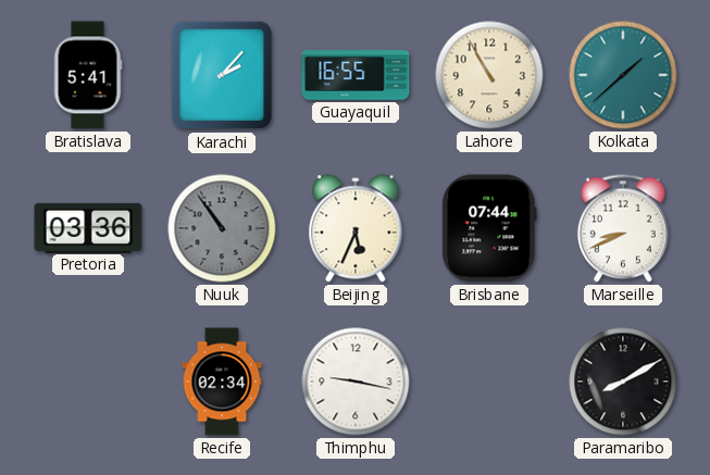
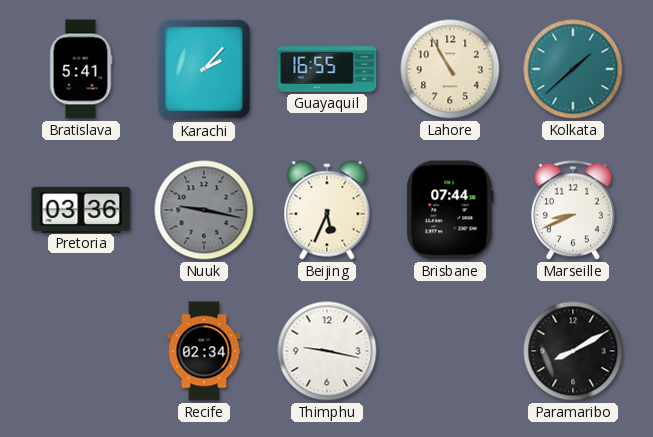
Nuuk: 10:54 -> 9:17
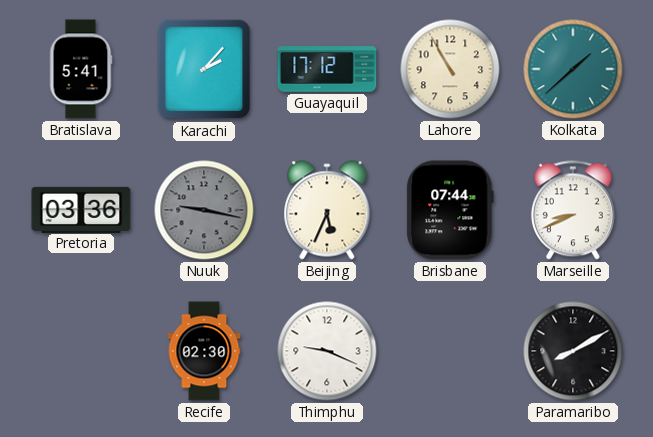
Guayaquil: 16:55 -> 17:12
Recife: 02:34 -> 02:30
Thimphu: 9:17 -> 9:19
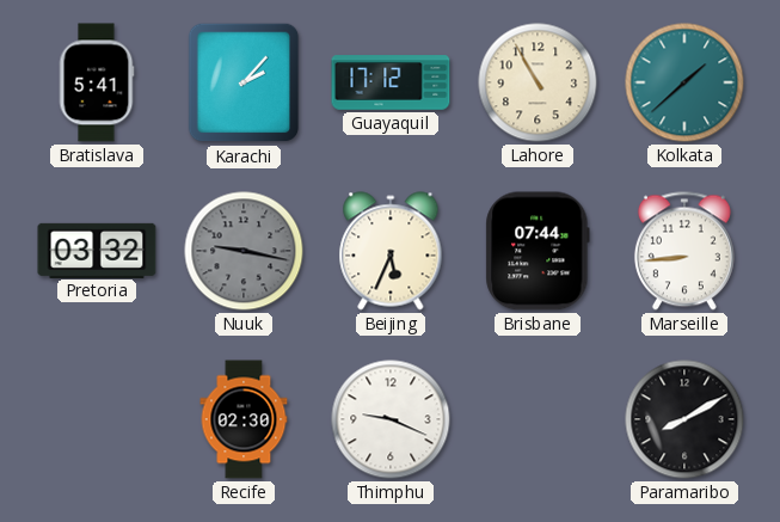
Pretoria: 03:36 -> 03:32
Marseille: 8:41 -> 8:44
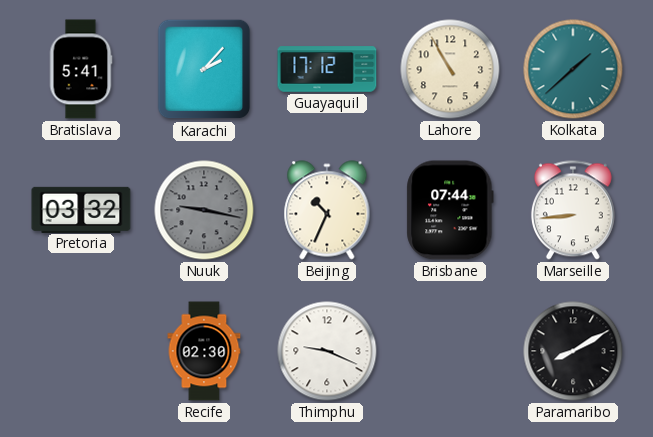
Beijing: 5:34 -> 10:34
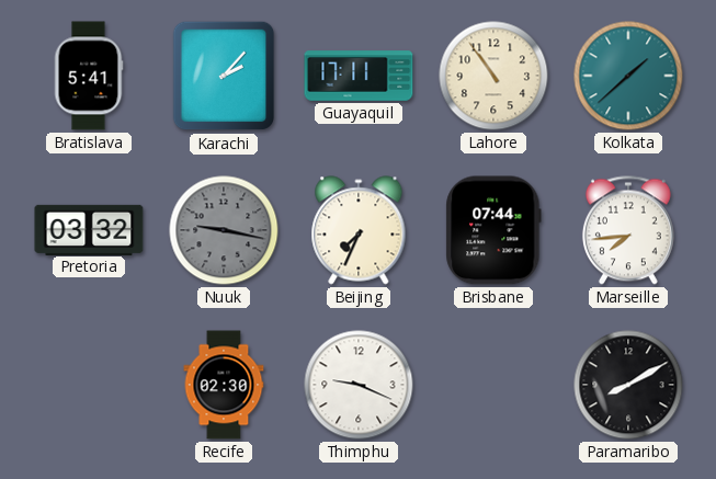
Guayaquil: 17:12 -> 17:11
Lahore: 10:55 -> 10:54
Beijing: 10:34 -> 7:34
Marseille: 8:44 -> 7:44
